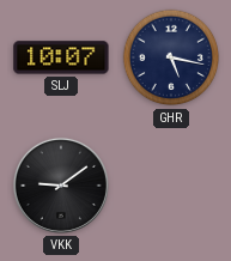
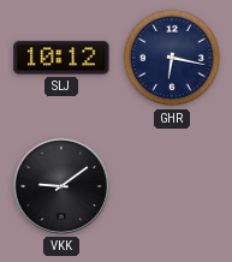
SLJ: 10:07 -> 10:12
GHR: 5:17 -> 6:17
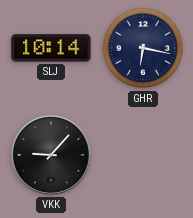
SLJ: 10:12 -> 10:14
VKK: 9:09 -> 9:07
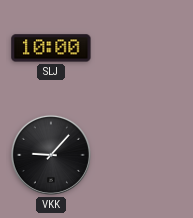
SLJ: 10:14 -> 10:00
GHR: 6:17 -> none
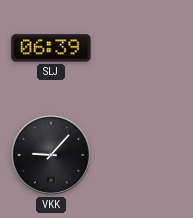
SLJ: 10:00 -> 06:39
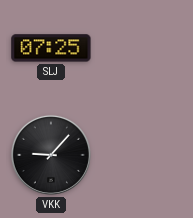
SLJ: 06:39 -> 07:25
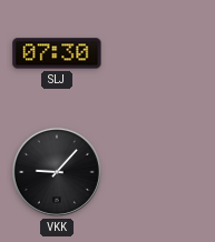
SLJ: 07:25 -> 07:30
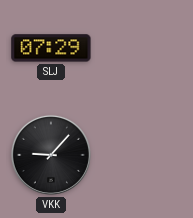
SLJ: 07:30 -> 07:29
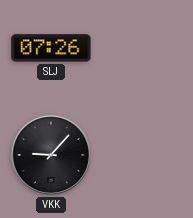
SLJ: 07:29 -> 07:26
